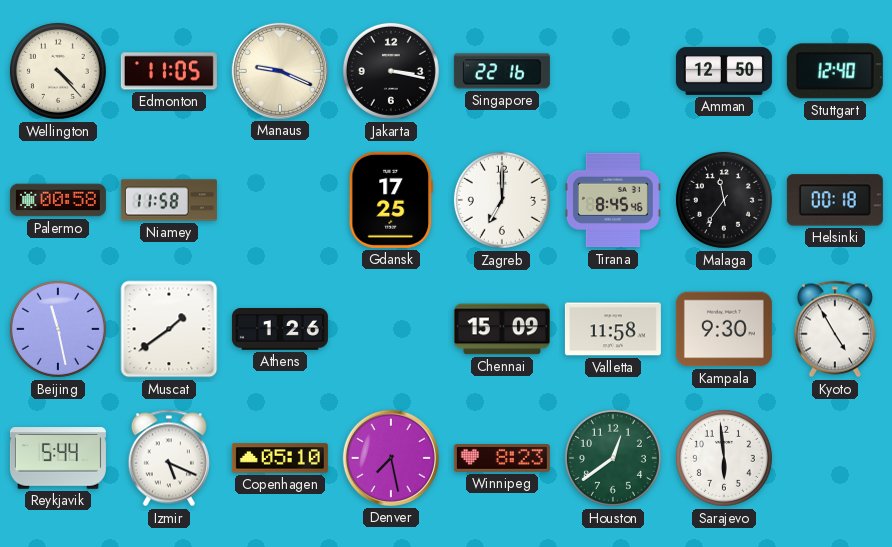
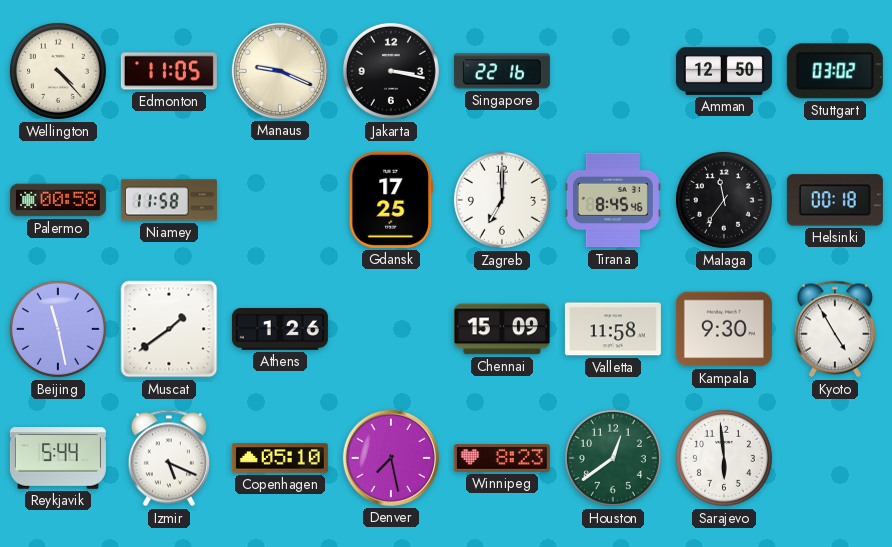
Stuttgart: 12:40 -> 03:02
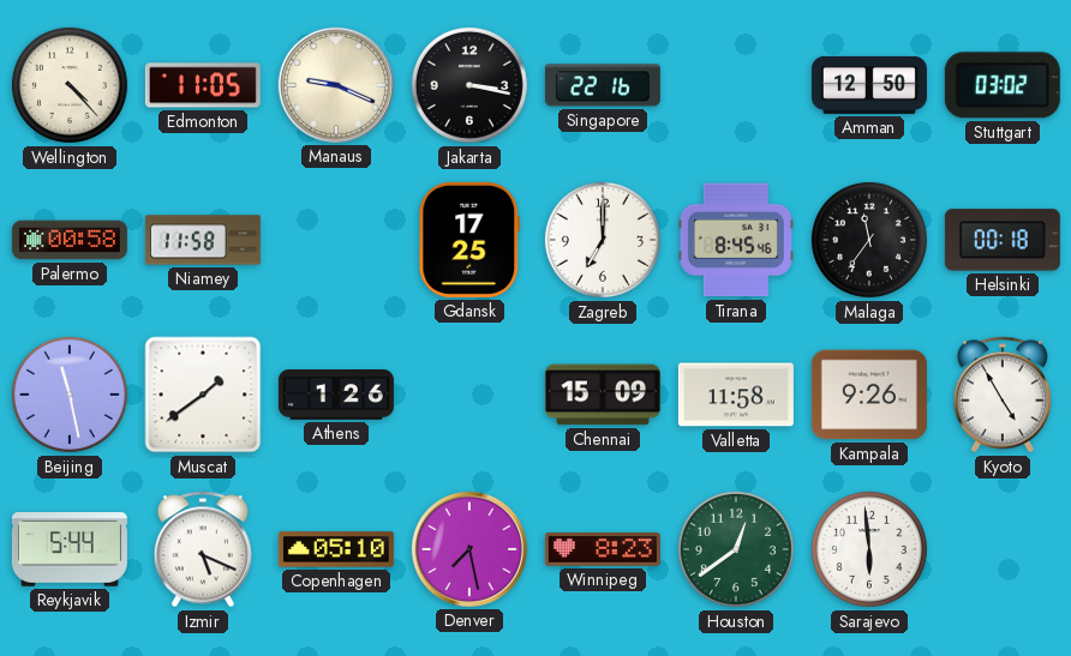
Kampala: 9:30 -> 9:26
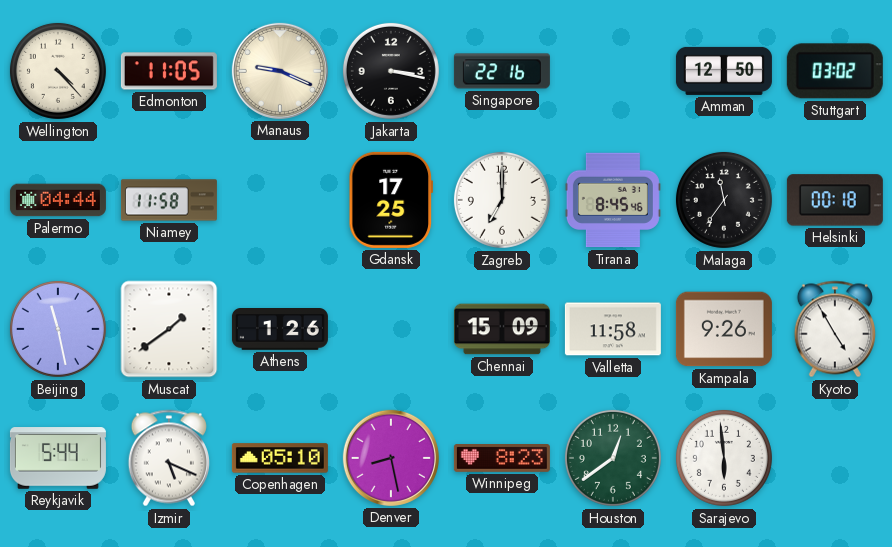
Palermo: 00:58 -> 04:44
Denver: 7:28 -> 8:28
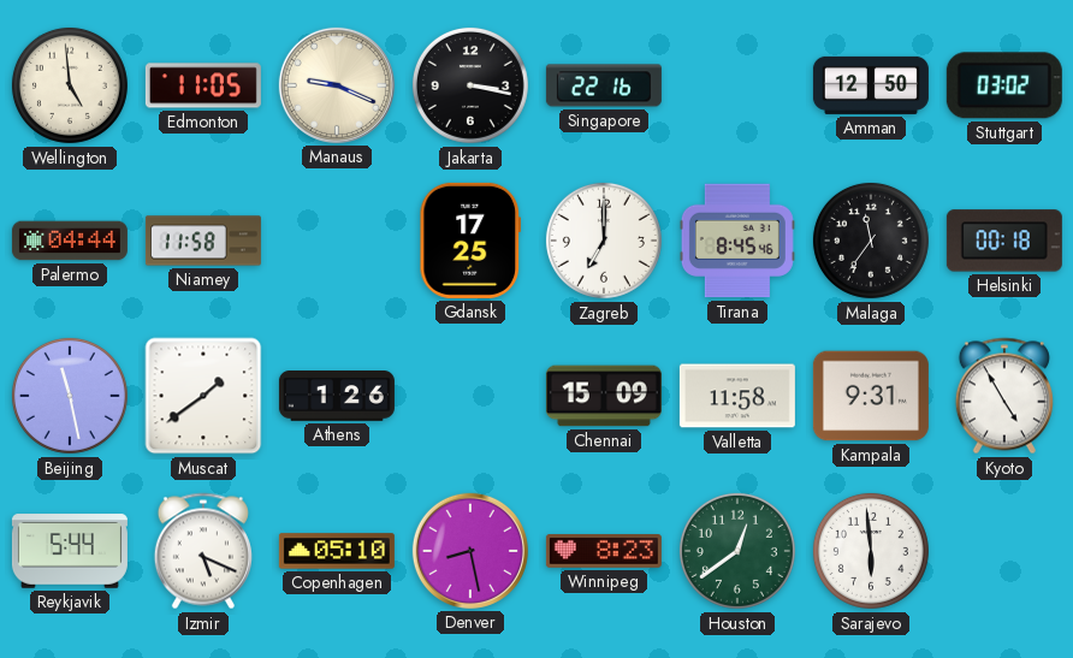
Wellington: 4:23 -> 4:59
Kampala: 9:26 -> 9:31
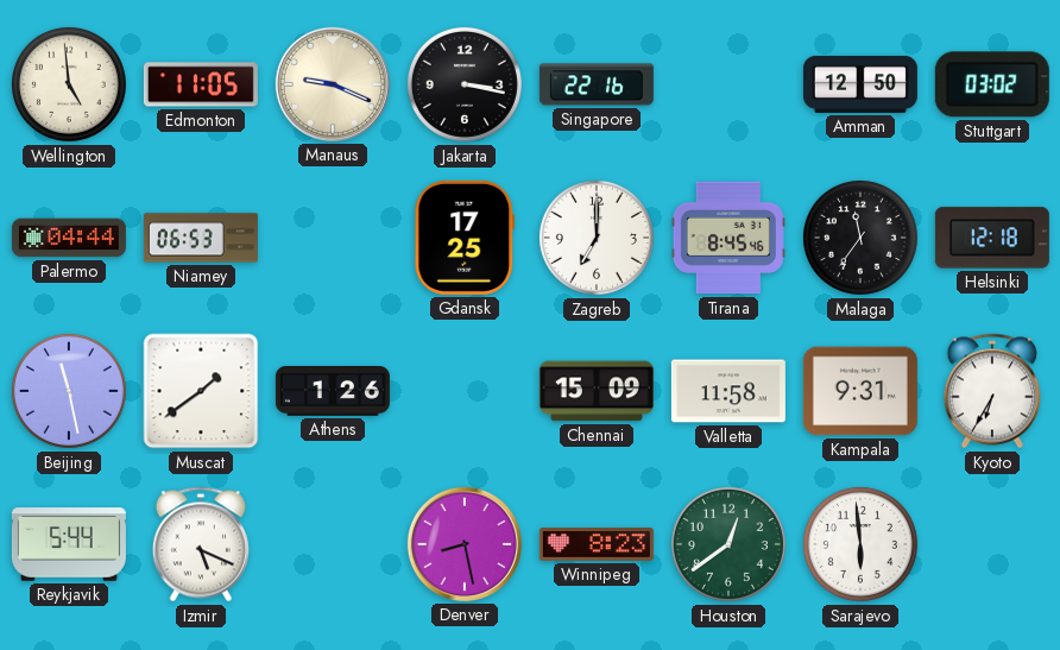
Niamey: 11:58 -> 06:53
Helsinki: 00:18 -> 12:18
Kyoto: 4:55 -> 6:35
Copenhagen: 05:10 -> none
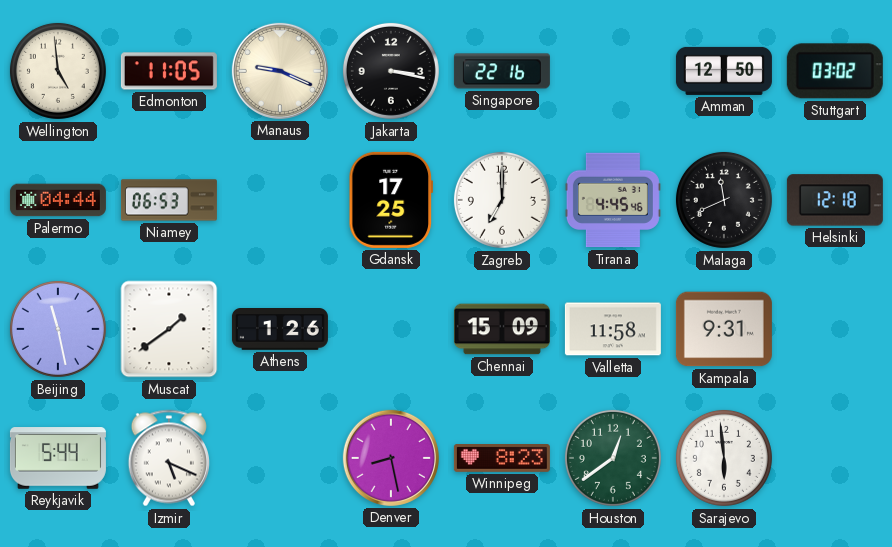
Tirana: 8:45 -> 4:45
Malaga: 11:36 -> 11:41
Kyoto: 6:35 -> none
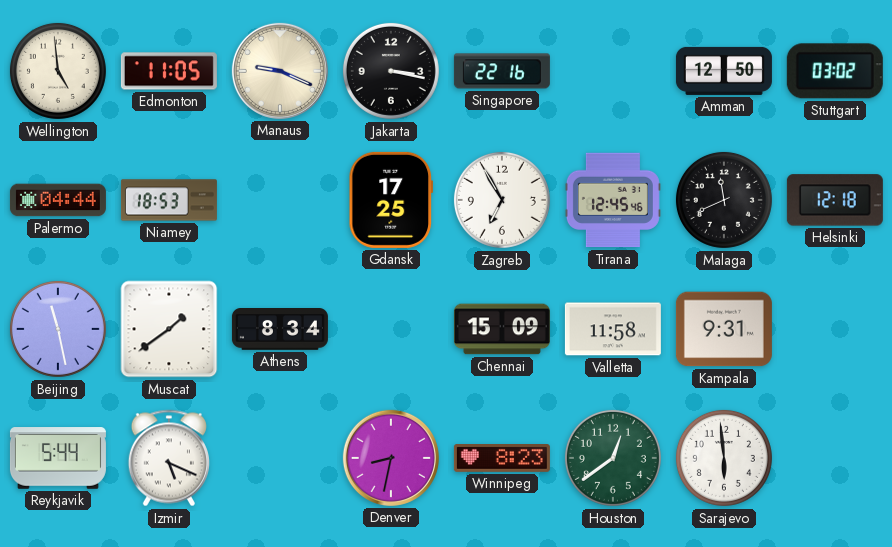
Niamey: 06:53 -> 18:53
Zagreb: 7:00 -> 6:55
Tirana: 4:45 -> 12:45
Athens: 1:26 -> 8:34
Denver: 8:28 -> 8:32
